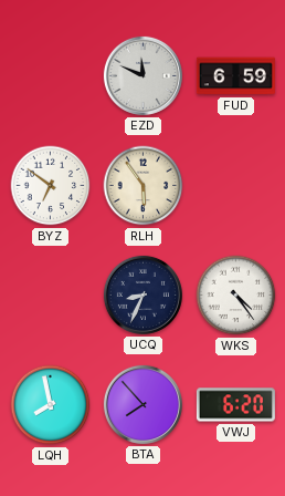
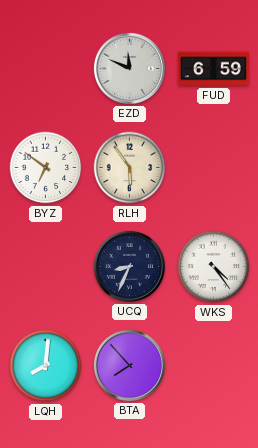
LQH: 7:58 -> 8:01
VWJ: 6:20 -> none
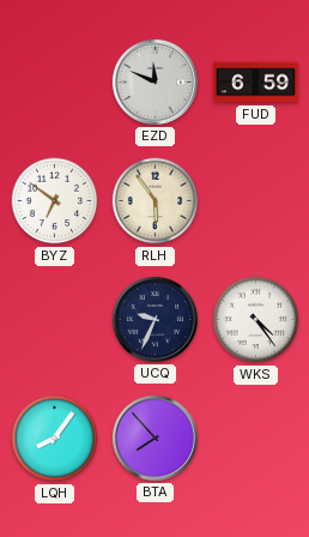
UCQ: 8:34 -> 9:34
LQH: 8:01 -> 8:06
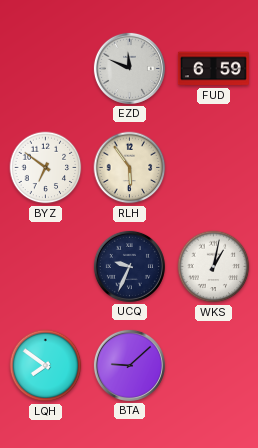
WKS: 4:24 -> 1:02
LQH: 8:06 -> 7:51
BTA: 7:53 -> 9:08
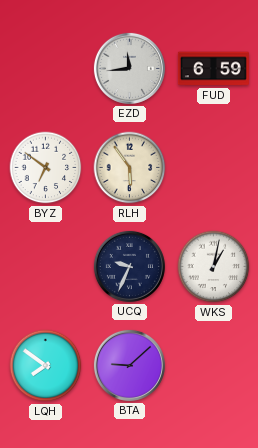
EZD: 11:49 -> 11:44
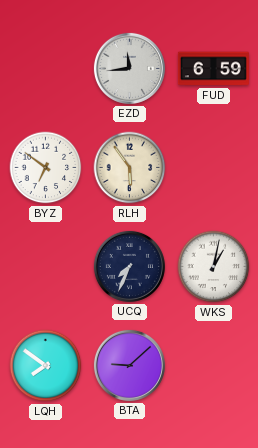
UCQ: 9:34 -> 7:34
